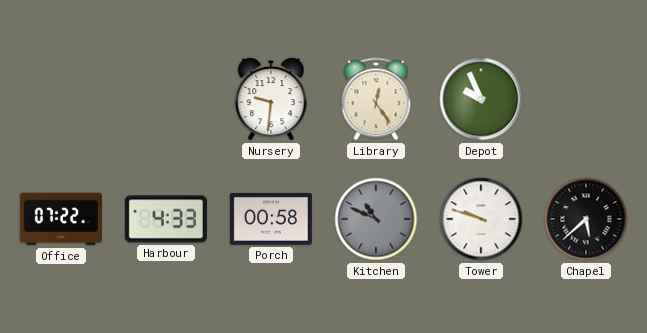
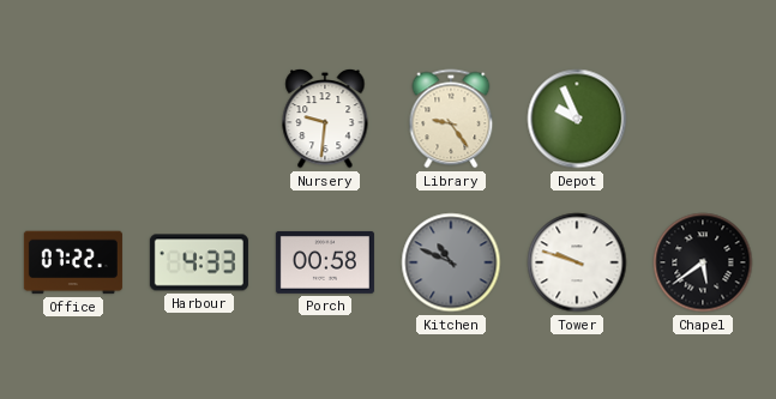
Library: 12:24 -> 9:24
Chapel: 5:38 -> 5:39
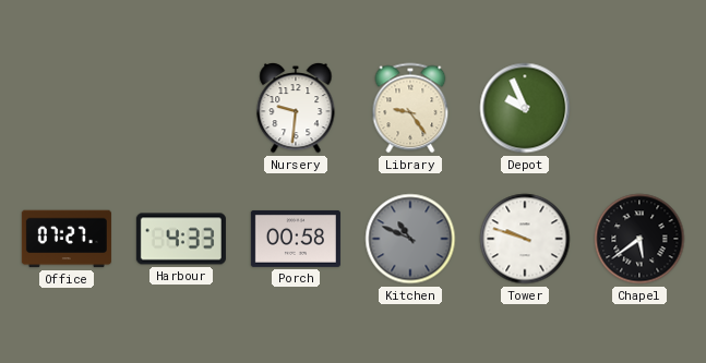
Office: 07:22 -> 07:27
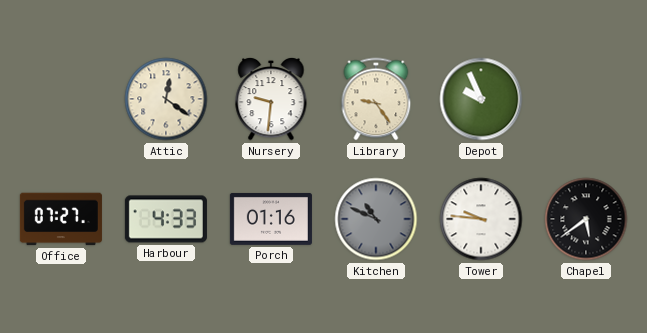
Attic: none -> 12:21
Porch: 00:58 -> 01:16
Tower: 9:48 -> 9:46
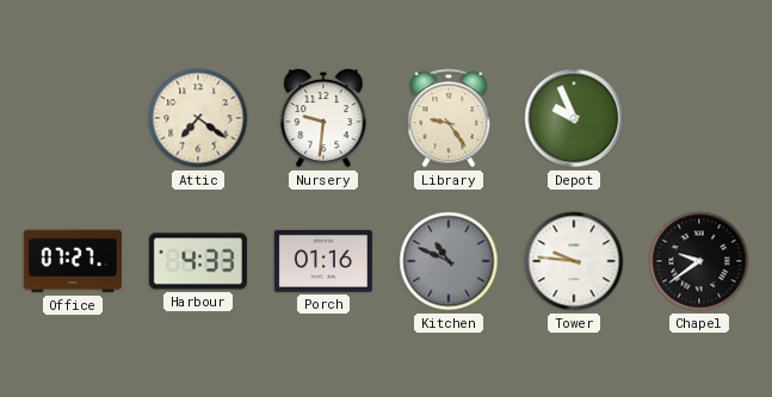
Attic: 12:21 -> 7:21
Chapel: 5:39 -> 9:39
